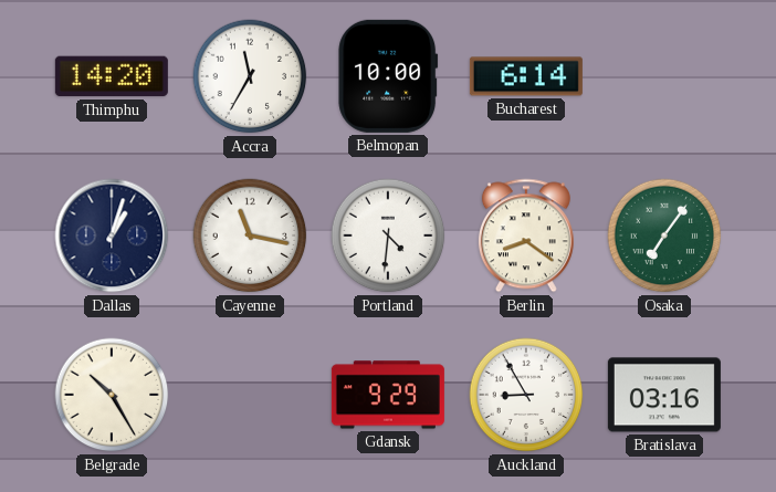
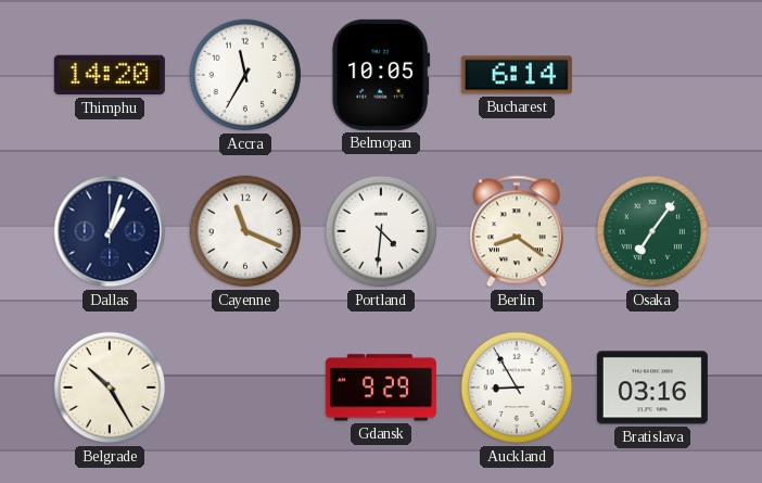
Belmopan: 10:00 -> 10:05
Cayenne: 11:17 -> 11:19
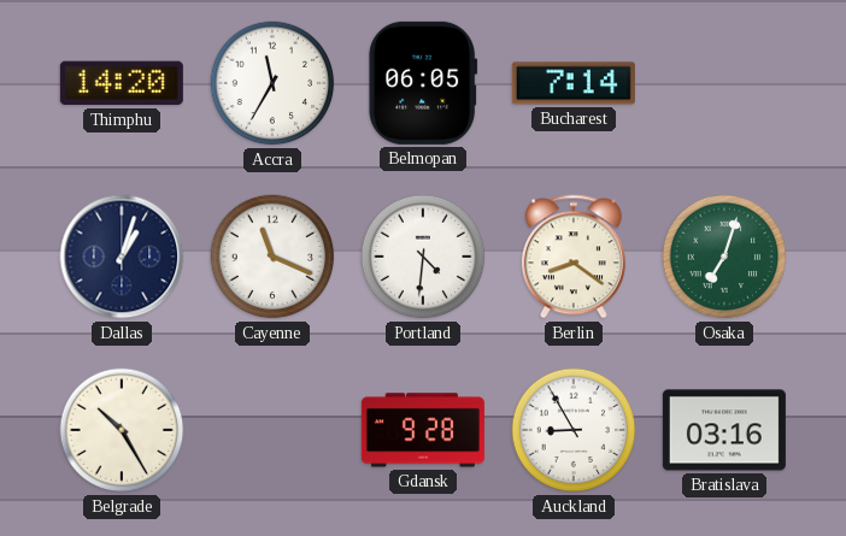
Belmopan: 10:05 -> 06:05
Bucharest: 6:14 -> 7:14
Osaka: 7:06 -> 7:03
Gdansk: 9:29 -> 9:28
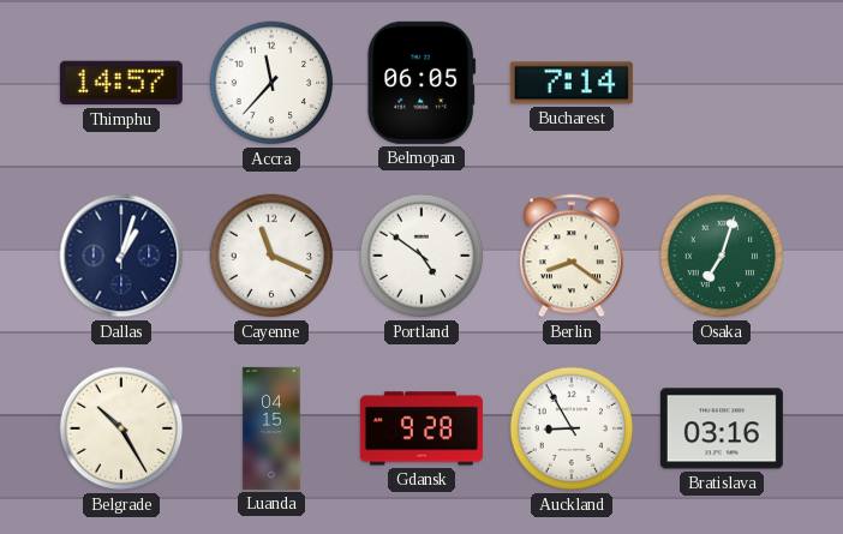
Thimphu: 14:20 -> 14:57
Accra: 11:35 -> 11:37
Portland: 4:31 -> 4:51
Luanda: none -> 04:15
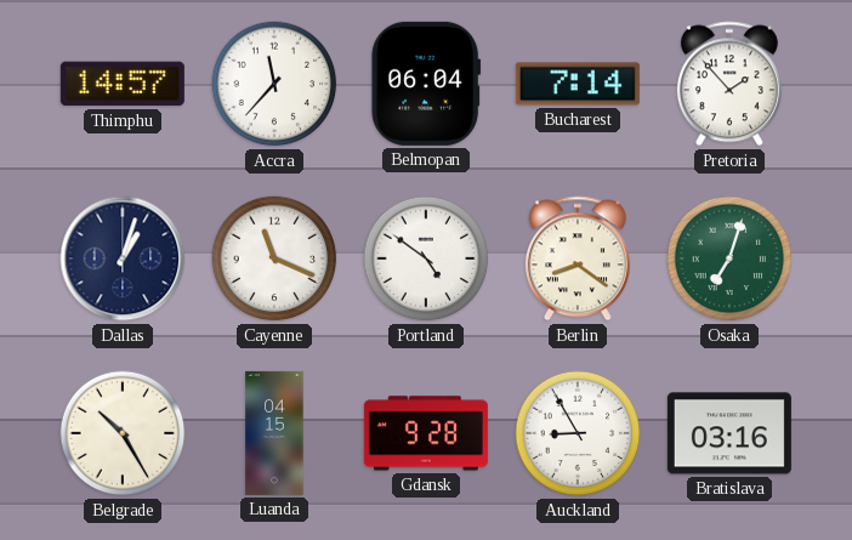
Belmopan: 06:05 -> 06:04
Pretoria: none -> 1:53
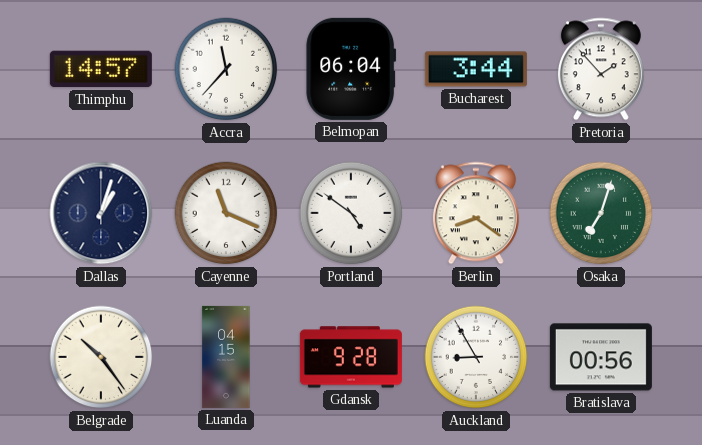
Bucharest: 7:14 -> 3:44
Belgrade: 10:25 -> 10:24
Bratislava: 03:16 -> 00:56
